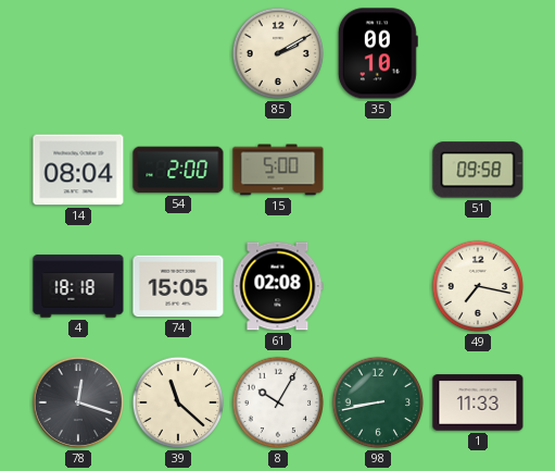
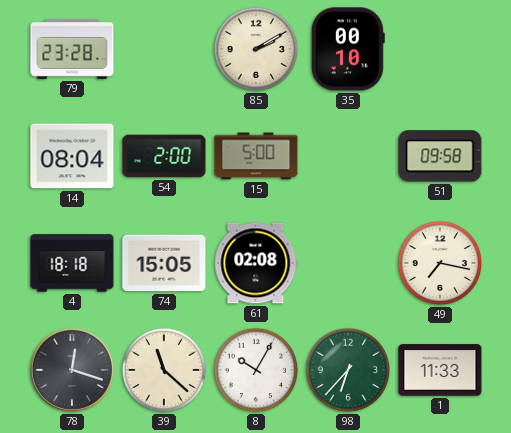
79: none -> 23:28
98: 8:43 -> 6:37
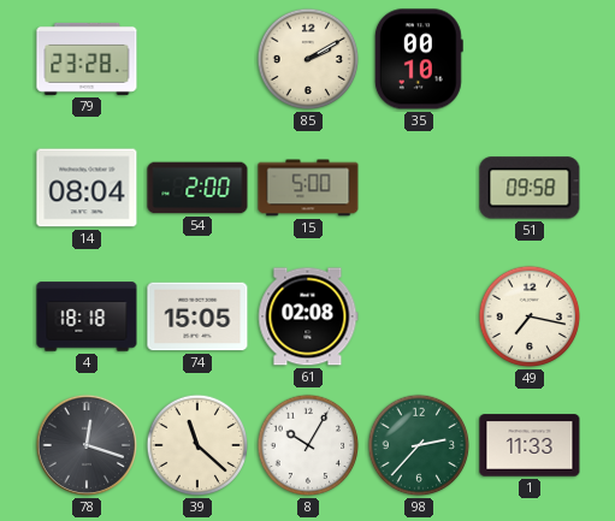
98: 6:37 -> 2:37
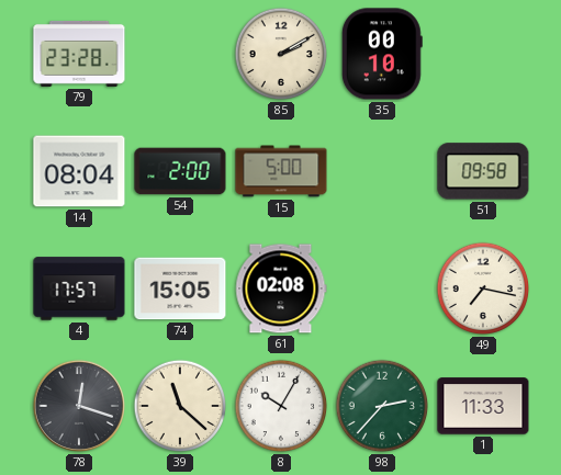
4: 18:18 -> 17:57
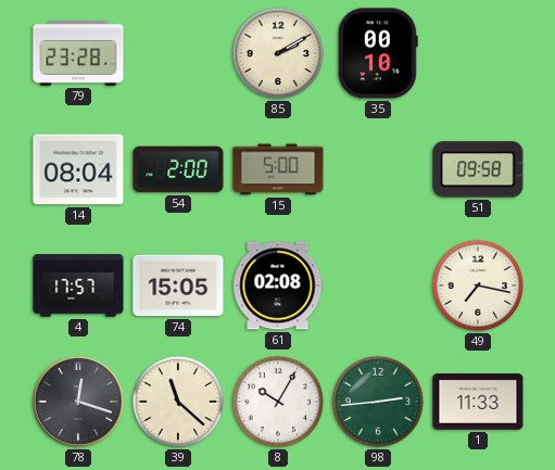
98: 2:37 -> 2:44
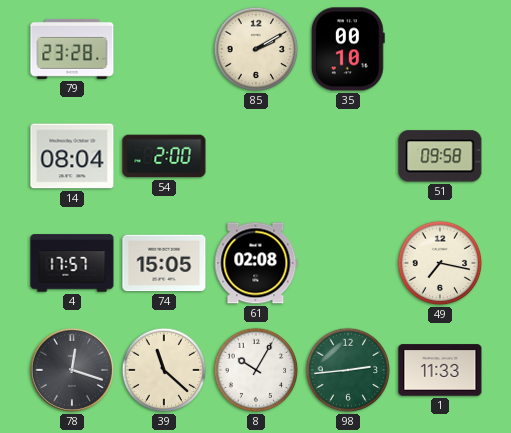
15: 5:00 -> none
